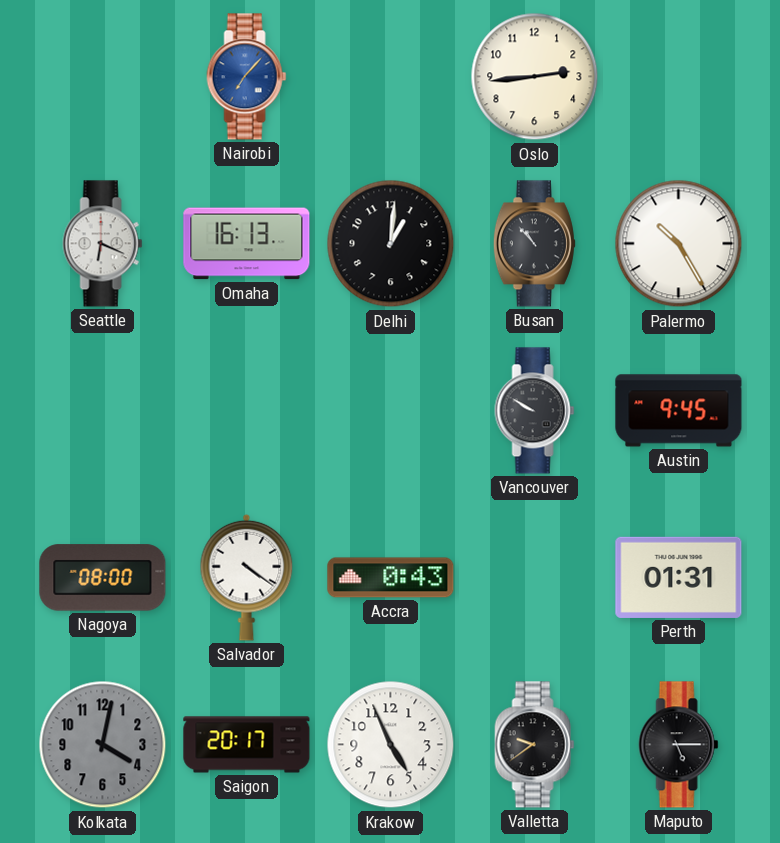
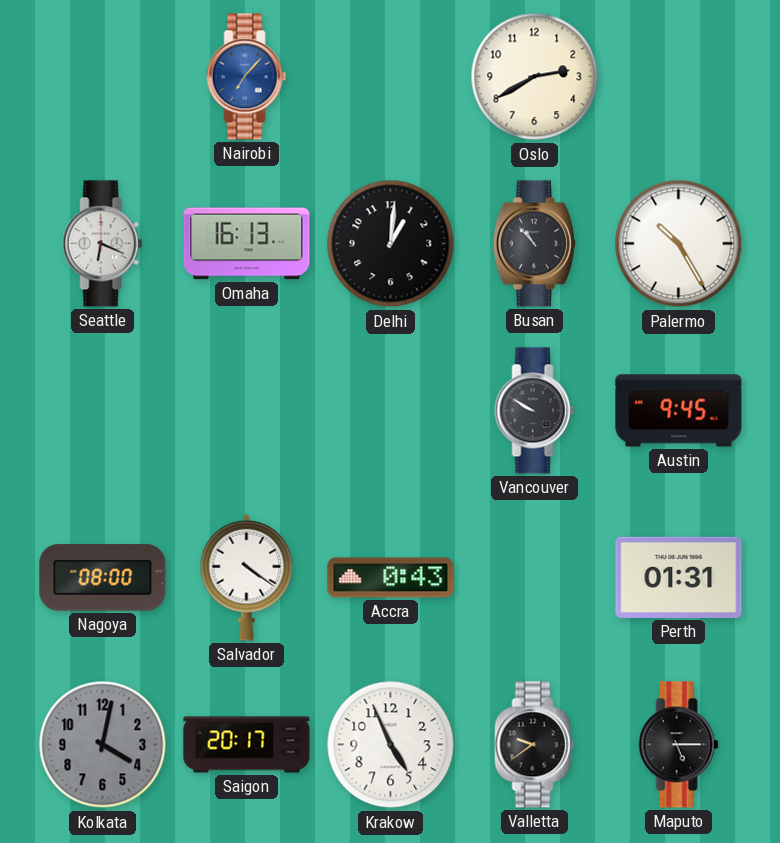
Oslo: 2:44 -> 2:40
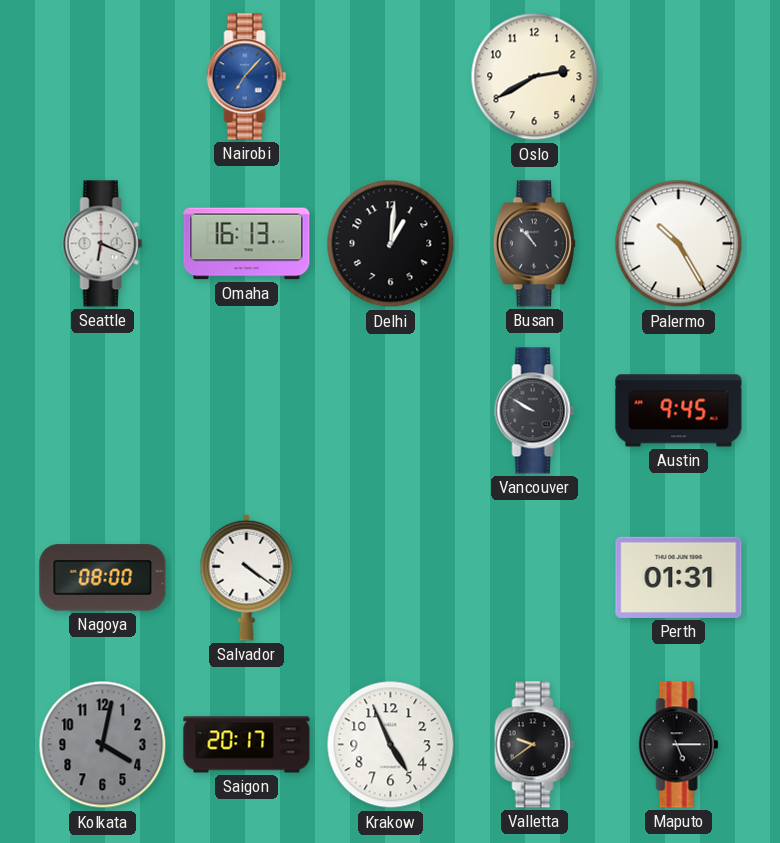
Accra: 0:43 -> none
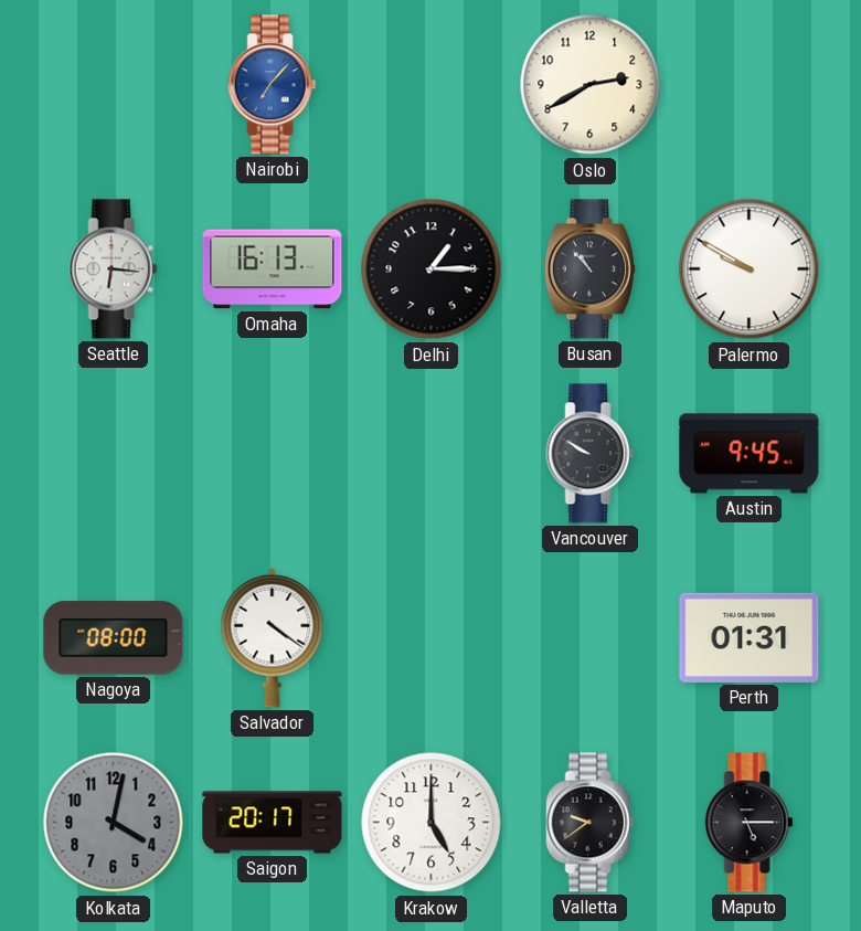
Seattle: 6:19 -> 6:16
Delhi: 1:01 -> 1:15
Palermo: 10:25 -> 9:50
Krakow: 4:56 -> 5:00
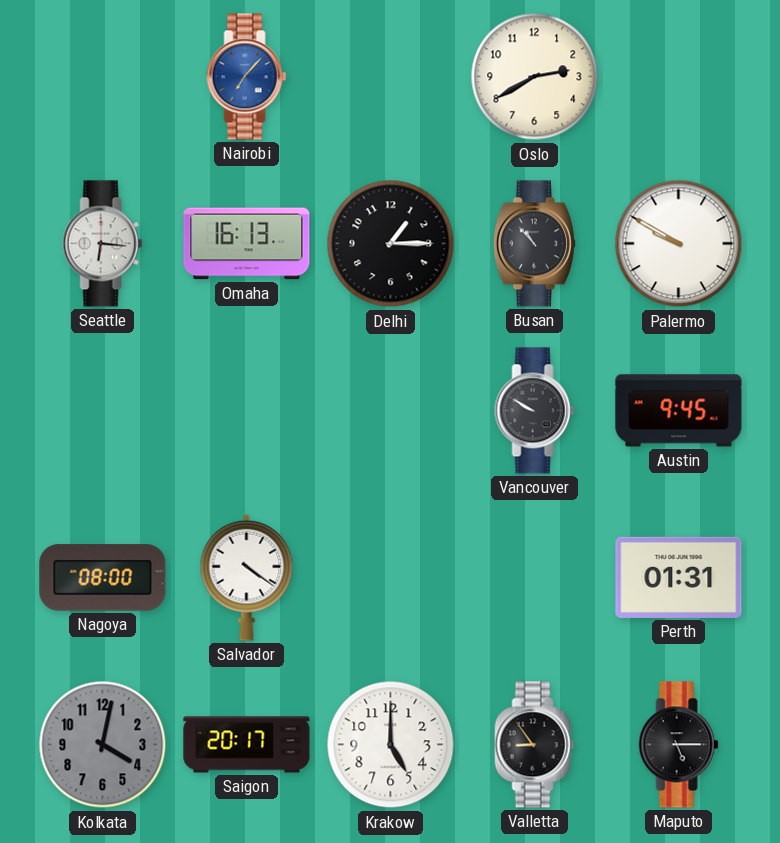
Valletta: 9:39 -> 8:54
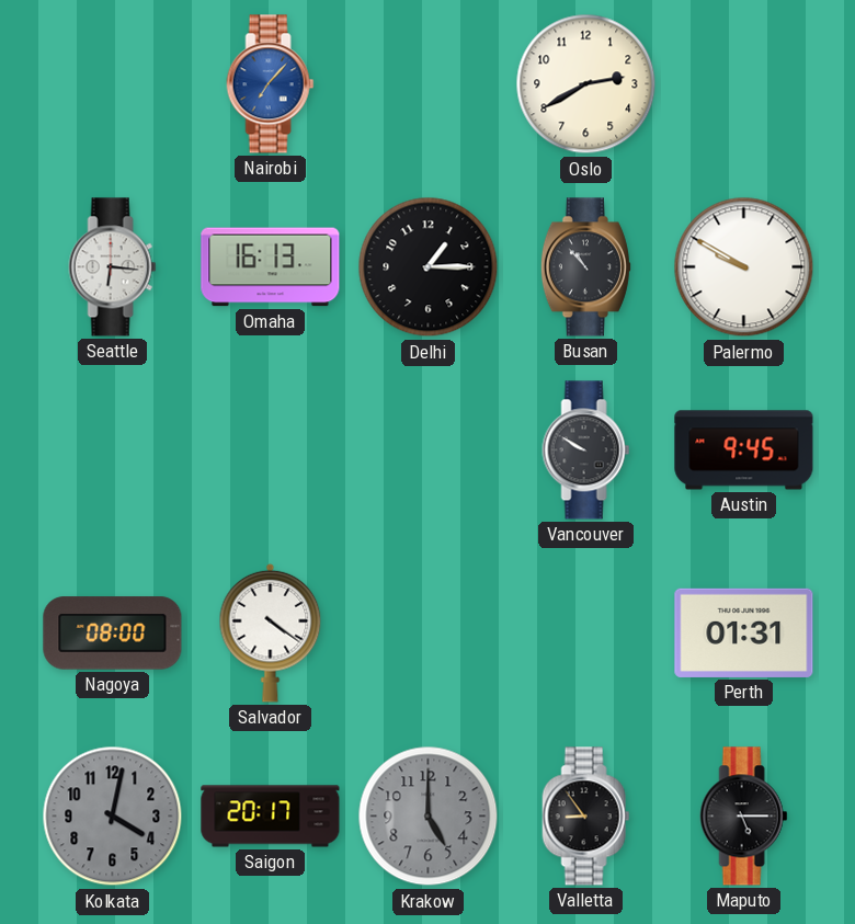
Krakow dial: white -> grey
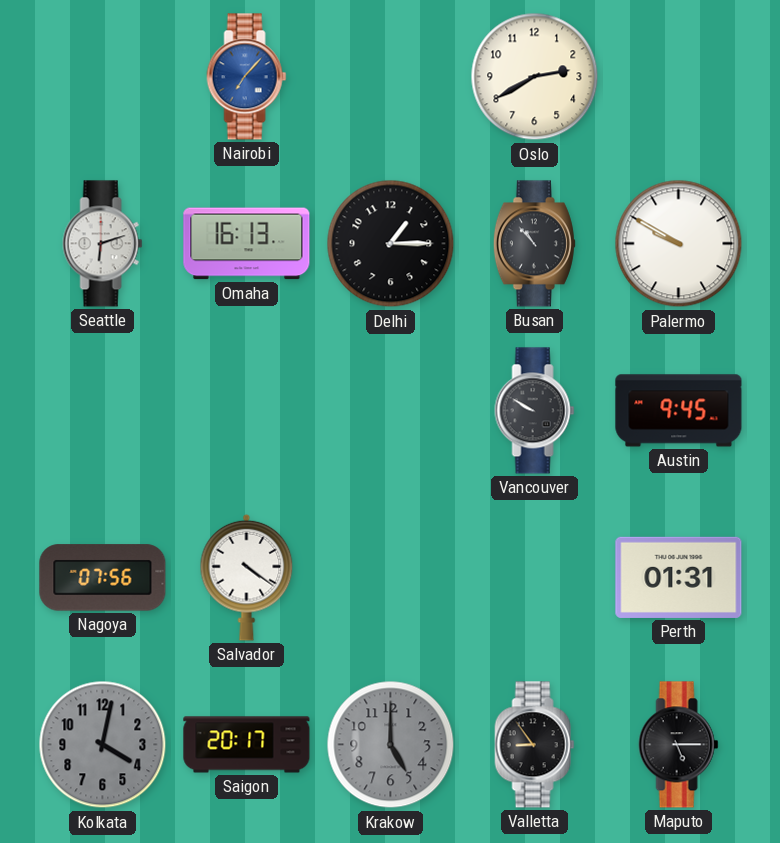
Seattle: 6:16 -> 6:12
Nagoya: 08:00 -> 07:56
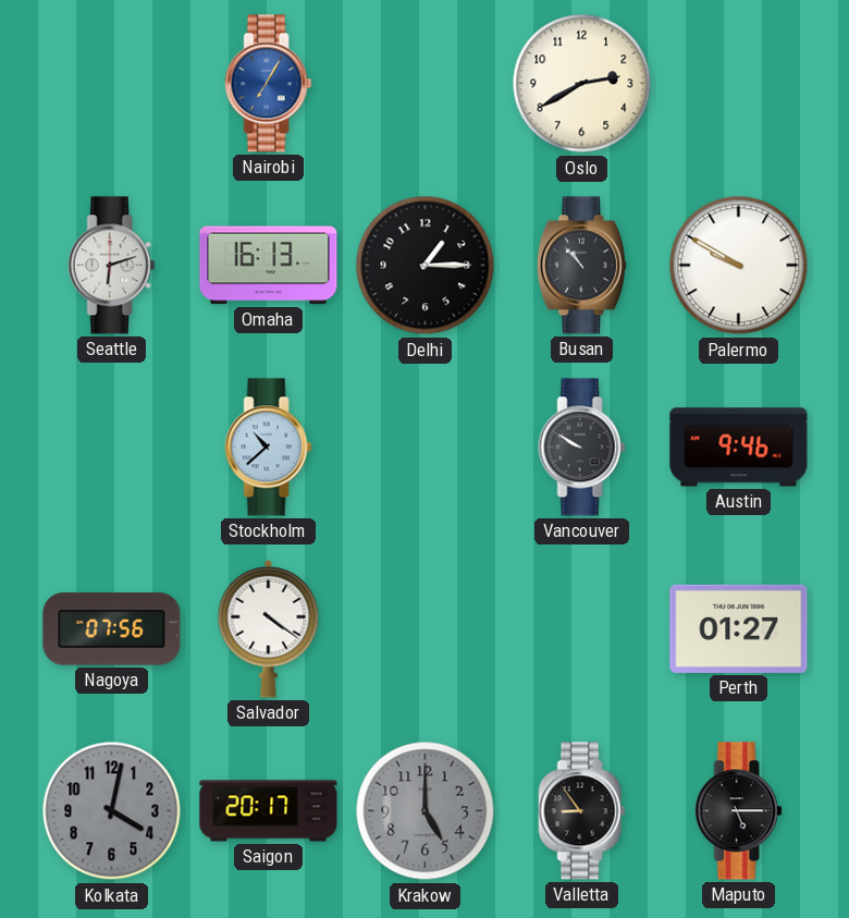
Nairobi: 7:07 -> 7:05
Stockholm: none -> 10:38
Austin: 9:45 -> 9:46
Perth: 01:31 -> 01:27
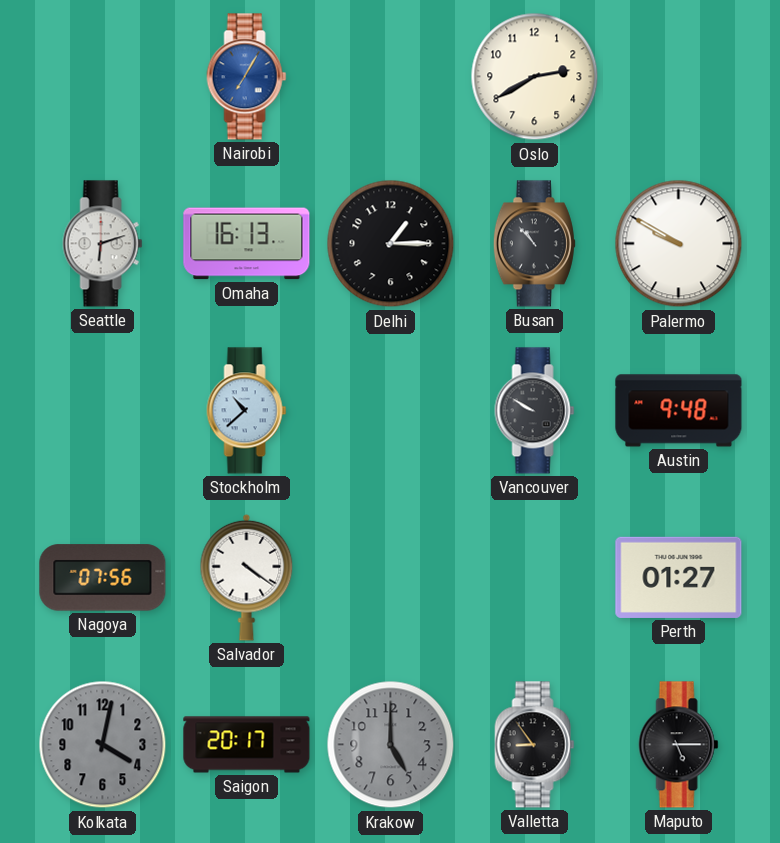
Austin: 9:46 -> 9:48
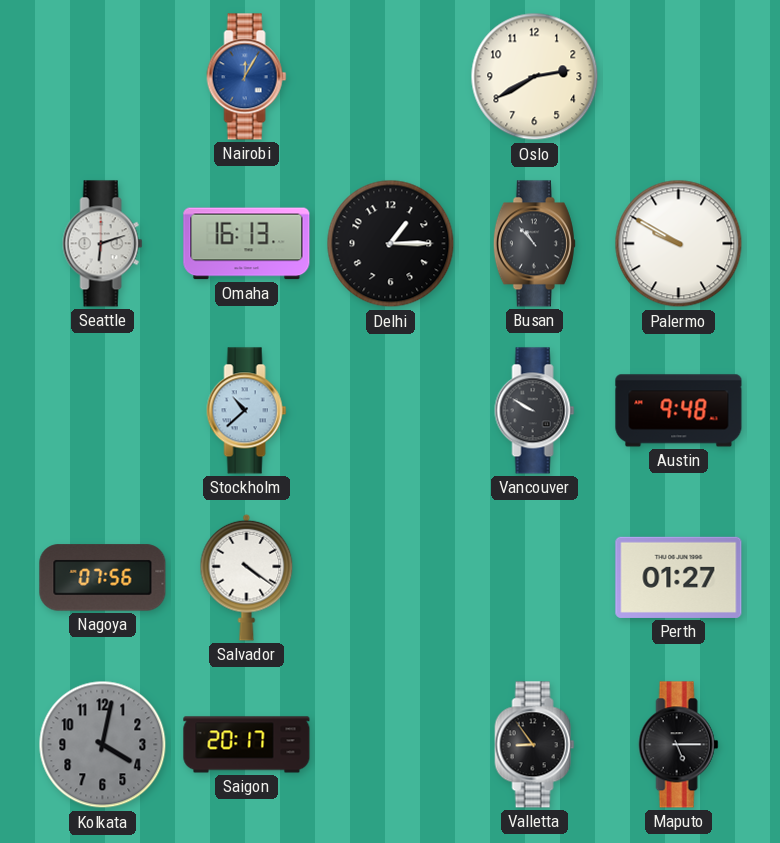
Nairobi: 7:05 -> 12:05
Krakow: 5:00 -> none
